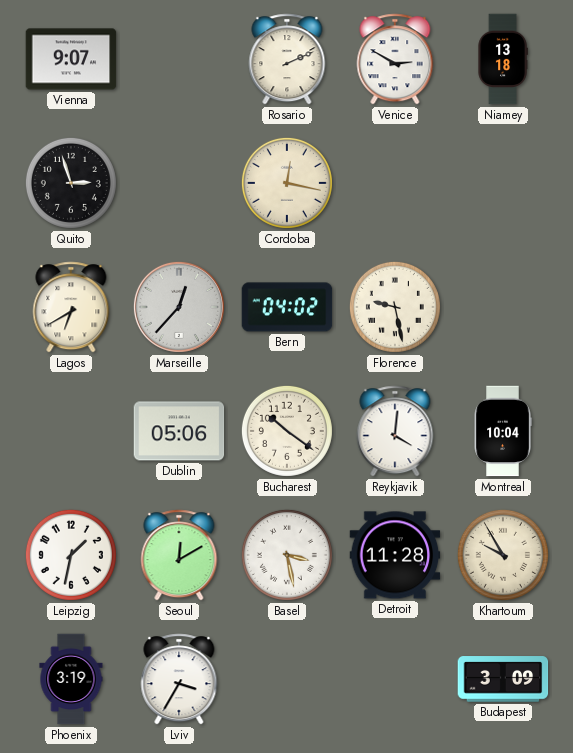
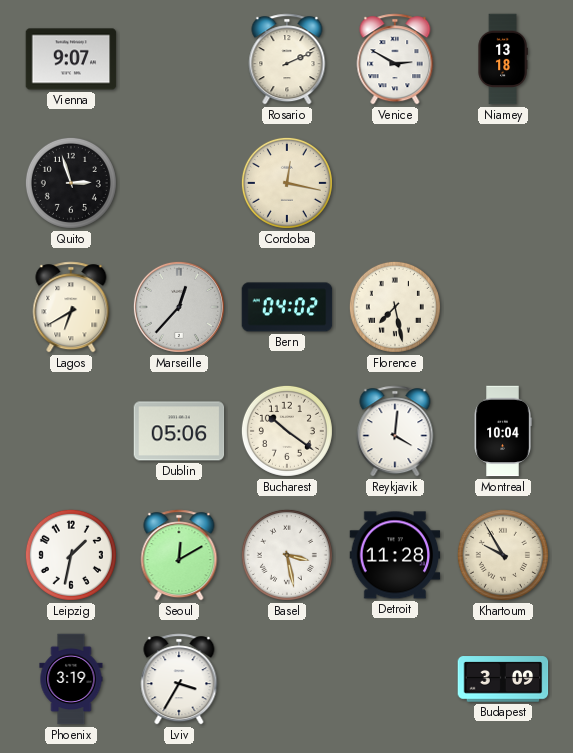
Florence: 9:28 -> 7:28
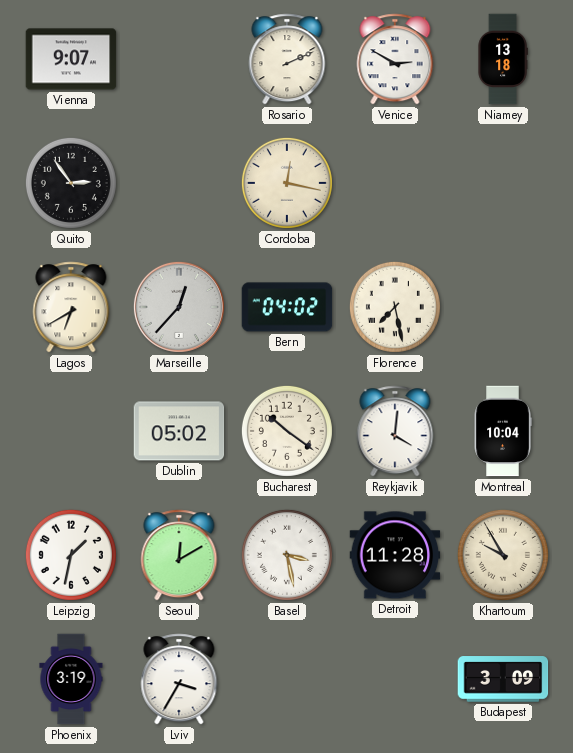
Quito: 2:57 -> 2:54
Dublin: 05:06 -> 05:02
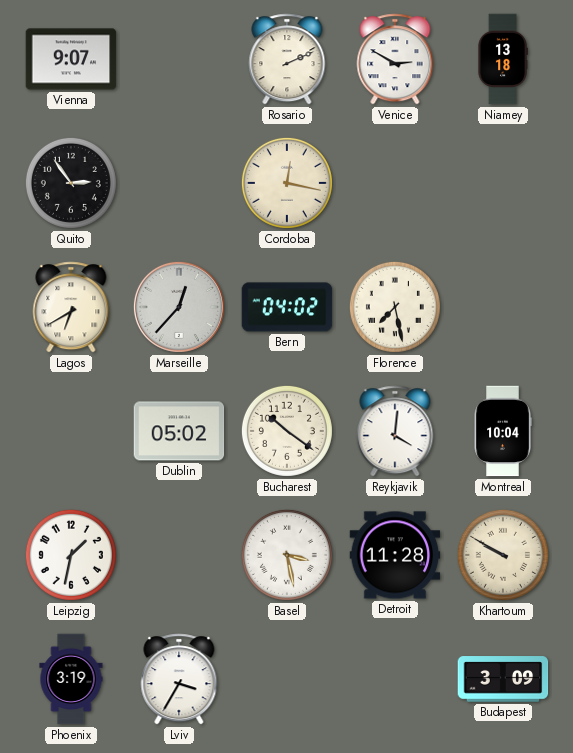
Seoul: 12:10 -> none
Khartoum: 9:55 -> 9:50
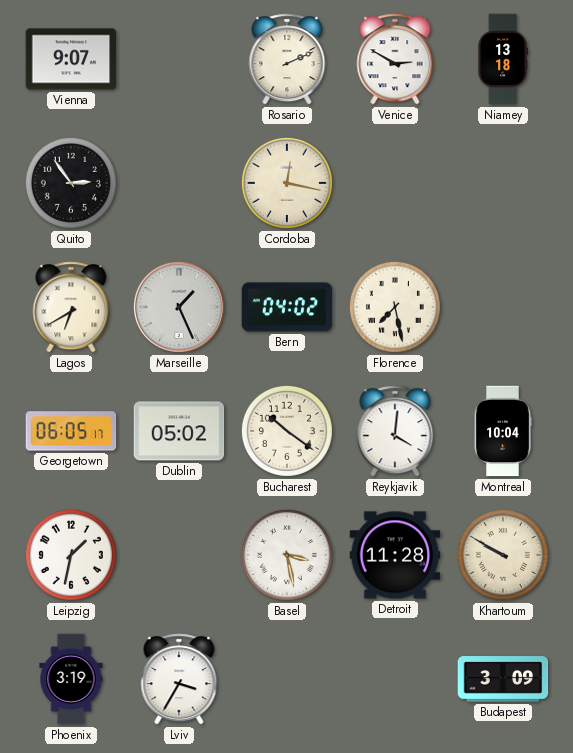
Marseille: 12:37 -> 1:26
Georgetown: none -> 06:05
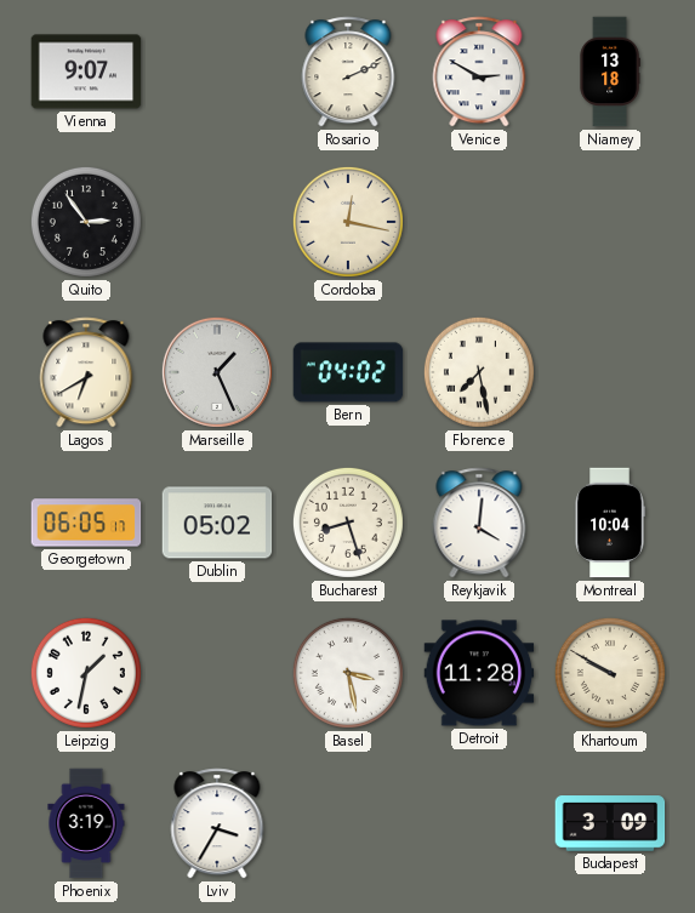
Bucharest: 10:21 -> 8:27
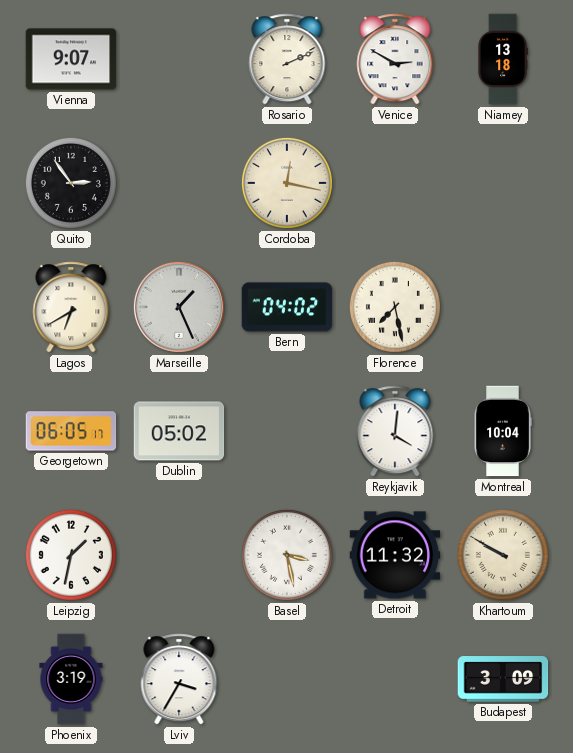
Bucharest: 8:27 -> none
Detroit: 11:28 -> 11:32
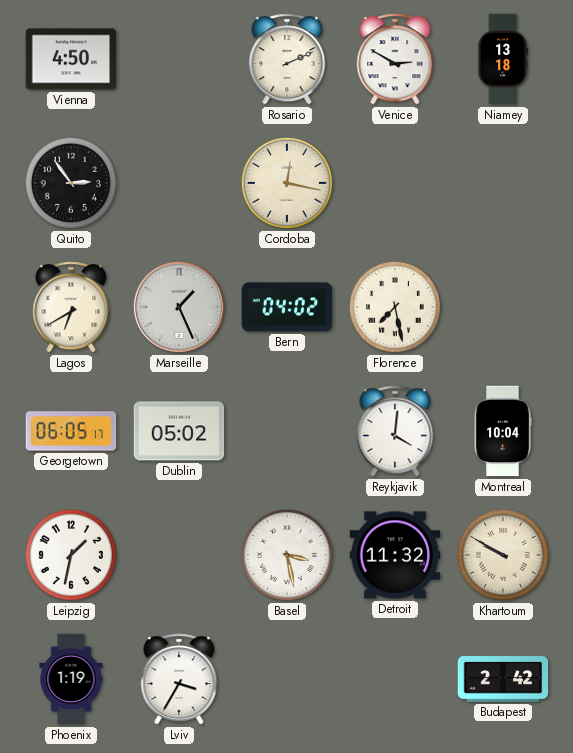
Vienna: 9:07 -> 4:50
Phoenix: 3:19 -> 1:19
Budapest: 3:09 -> 2:42
